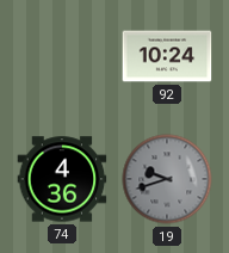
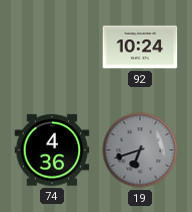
19: 9:42 -> 6:42
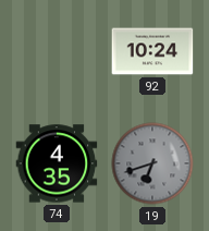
74: 4:36 -> 4:35
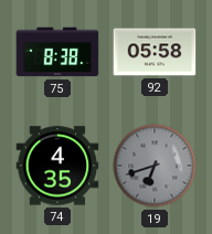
75: none -> 8:38
92: 10:24 -> 05:58
